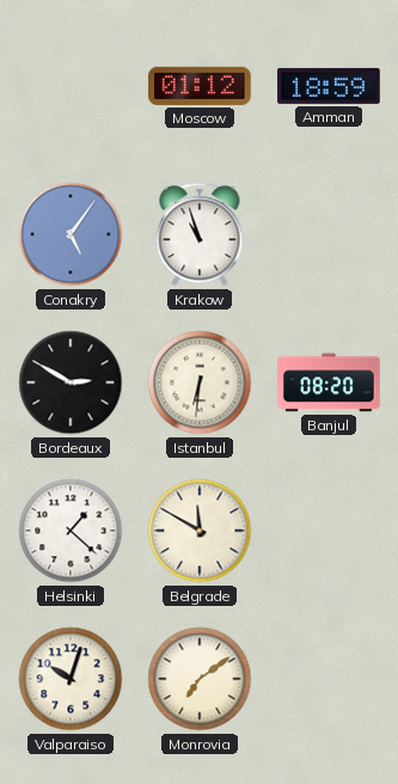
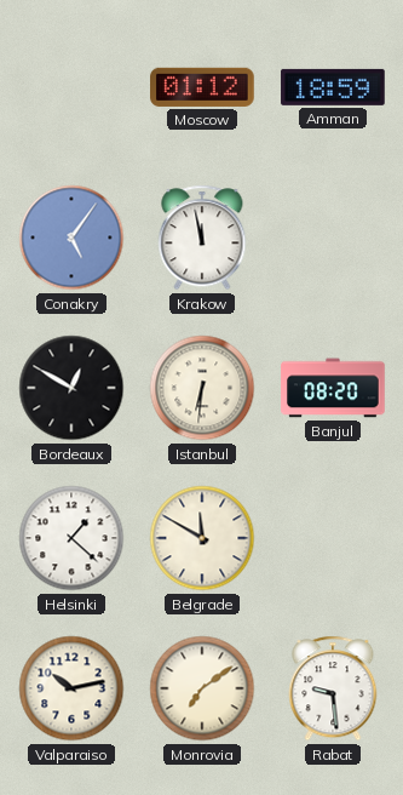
Krakow: 10:57 -> 11:58
Bordeaux: 2:50 -> 12:50
Valparaiso: 10:03 -> 10:13
Rabat: none -> 9:29
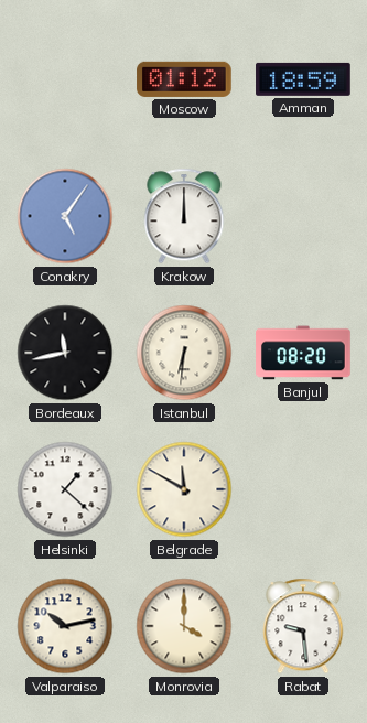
Krakow: 11:58 -> 12:00
Bordeaux: 12:50 -> 11:43
Monrovia: 7:09 -> 4:00
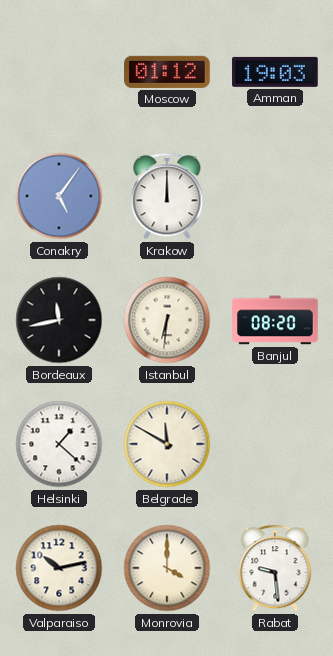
Amman: 18:59 -> 19:03
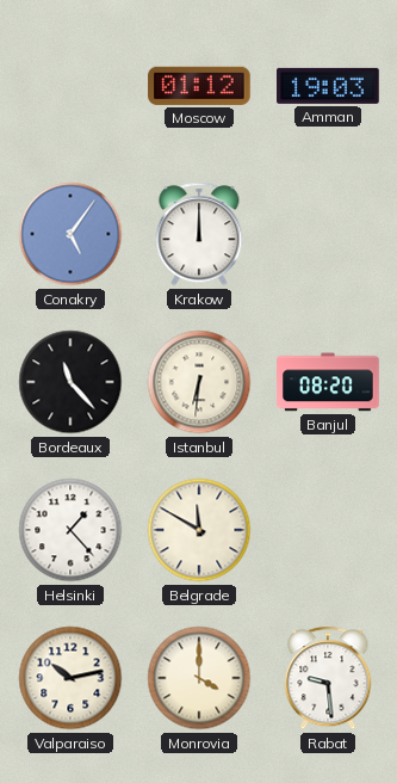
Bordeaux: 11:43 -> 11:23
Helsinki: 1:22 -> 1:23
